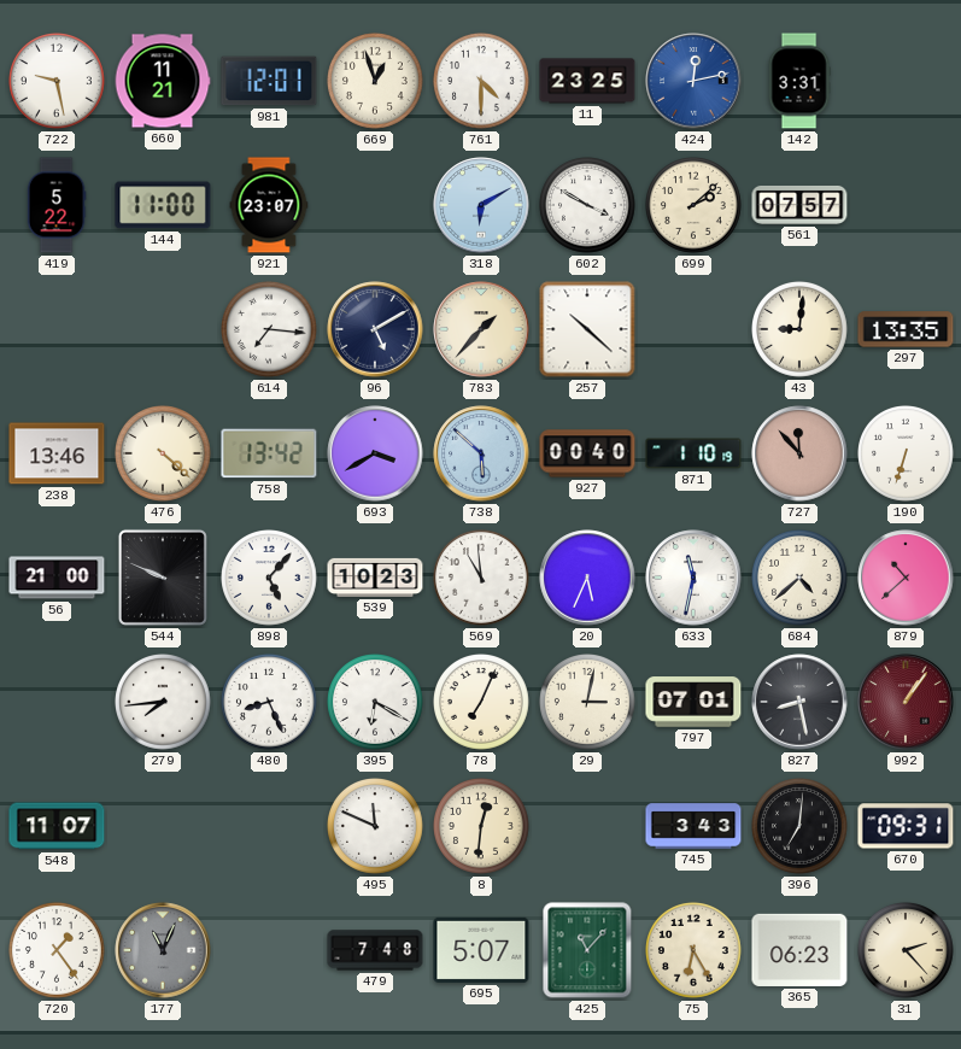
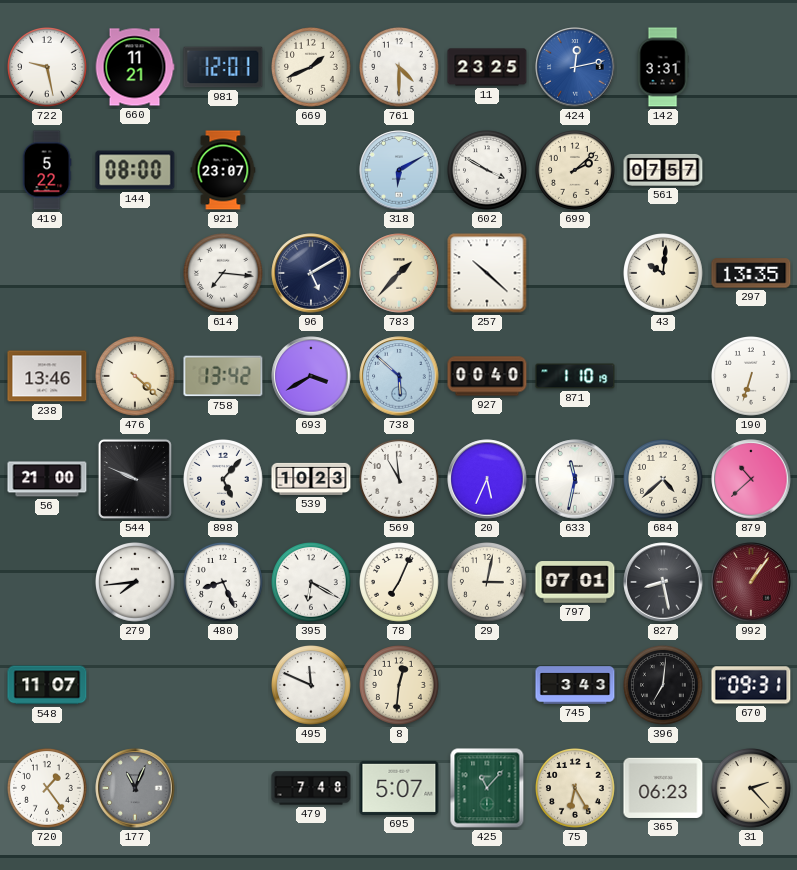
669: 12:57 -> 1:41
144: 11:00 -> 08:00
43: 9:01 -> 10:01
727: 11:53 -> none
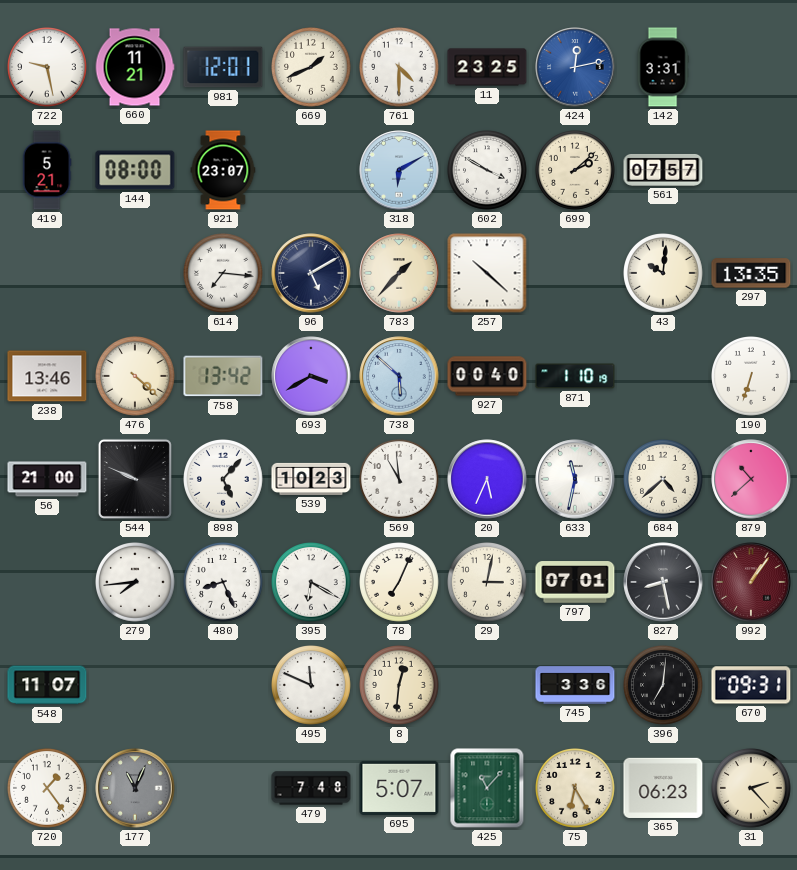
419: 5:22 -> 5:21
745: 3:43 -> 3:36
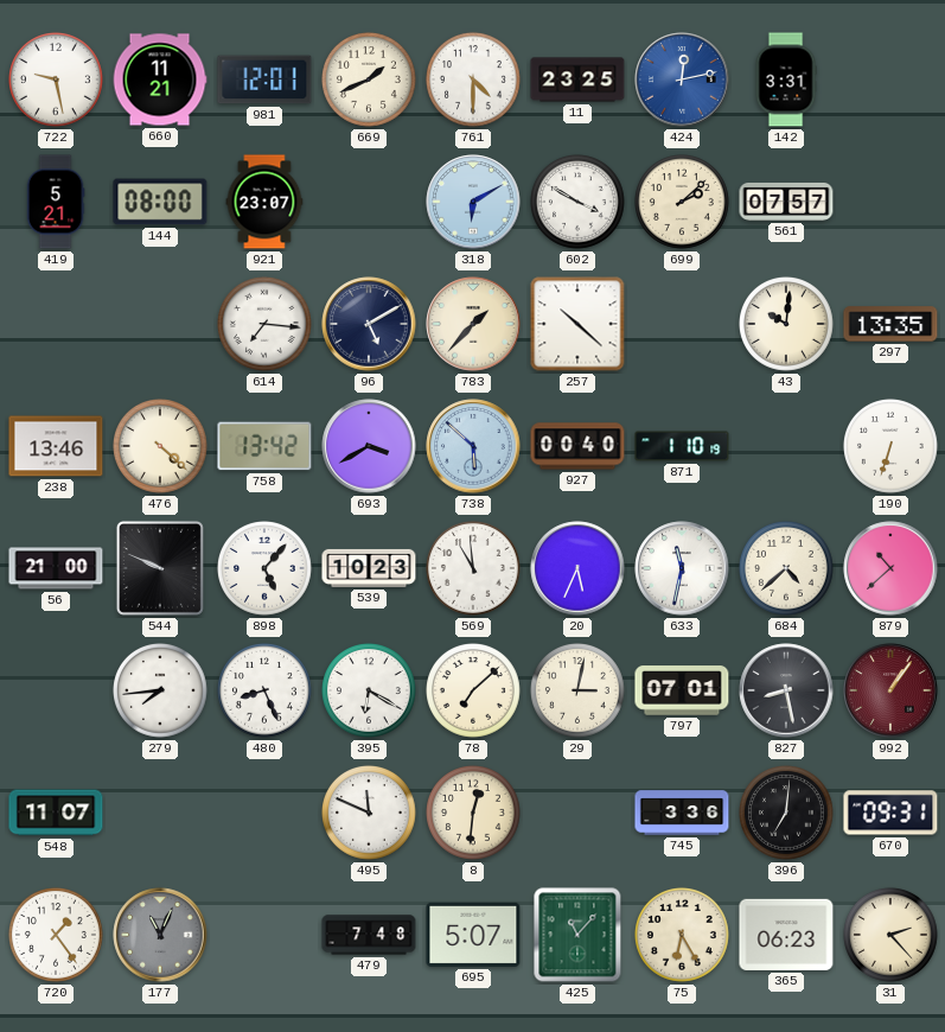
78: 7:04 -> 7:08
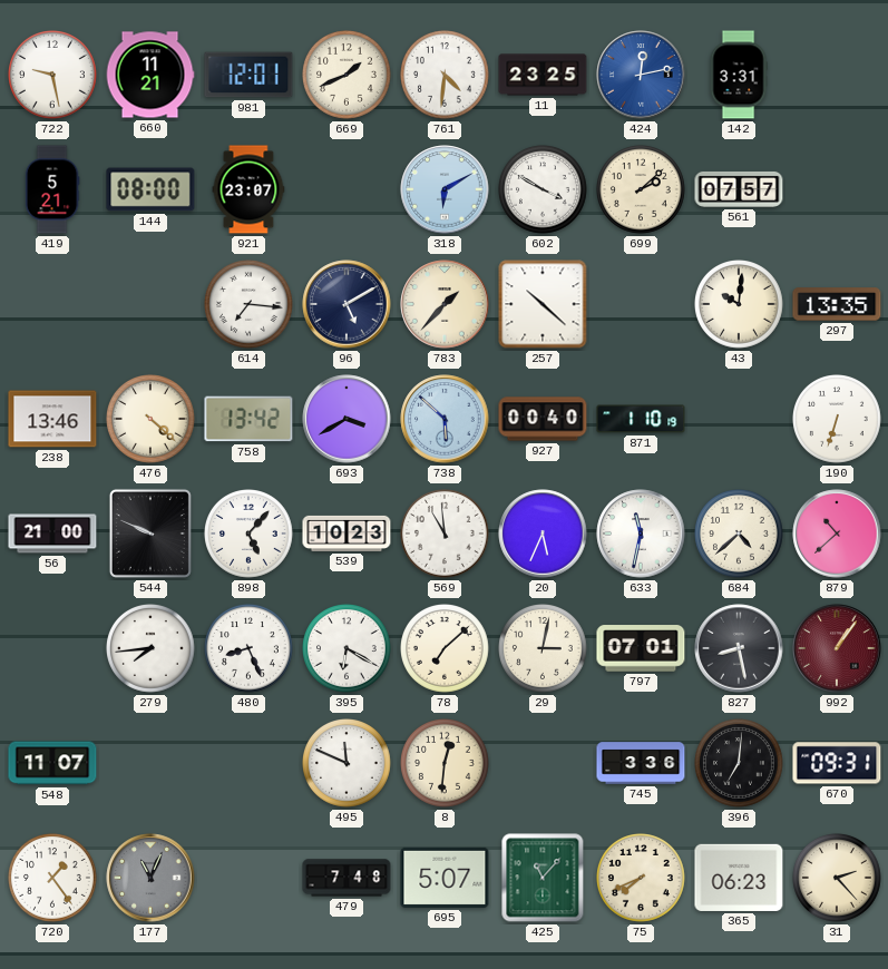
761: 4:30 -> 4:31
75: 6:25 -> 7:41
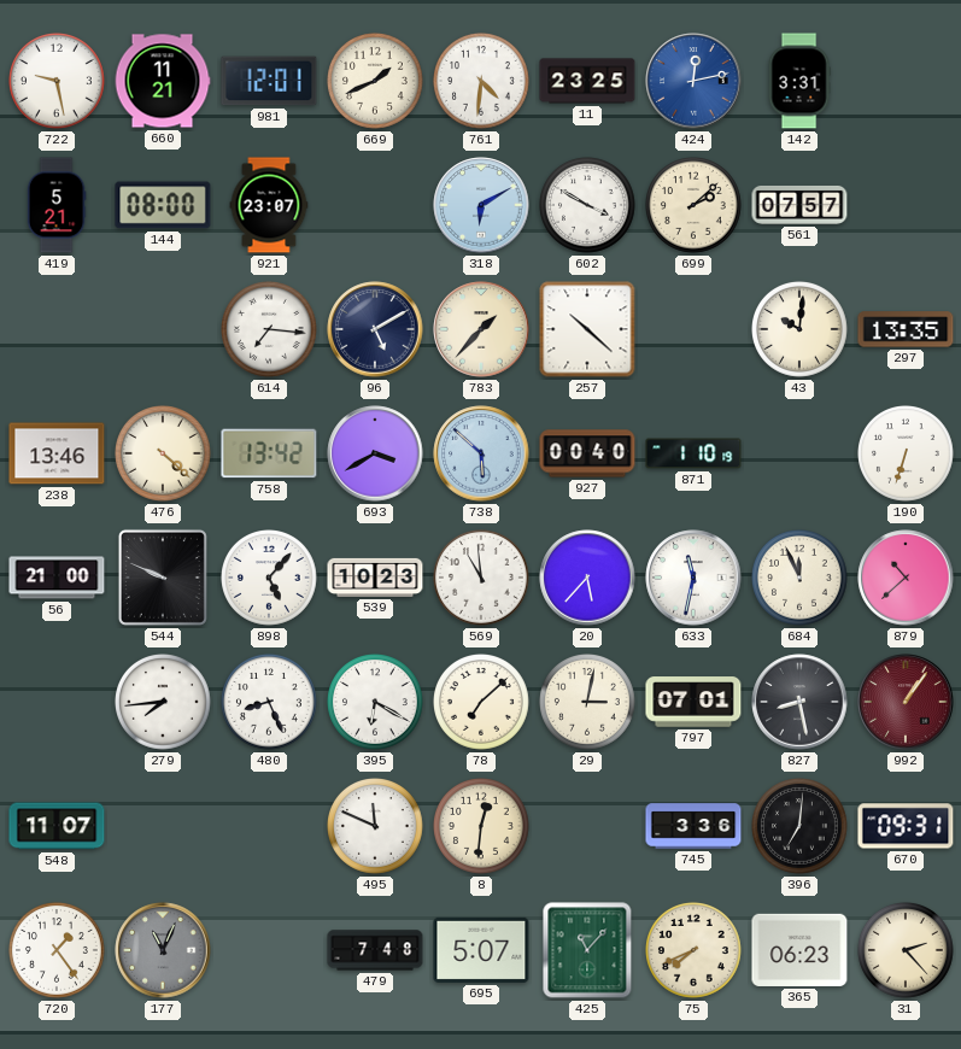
20: 5:34 -> 5:37
684: 4:38 -> 11:56
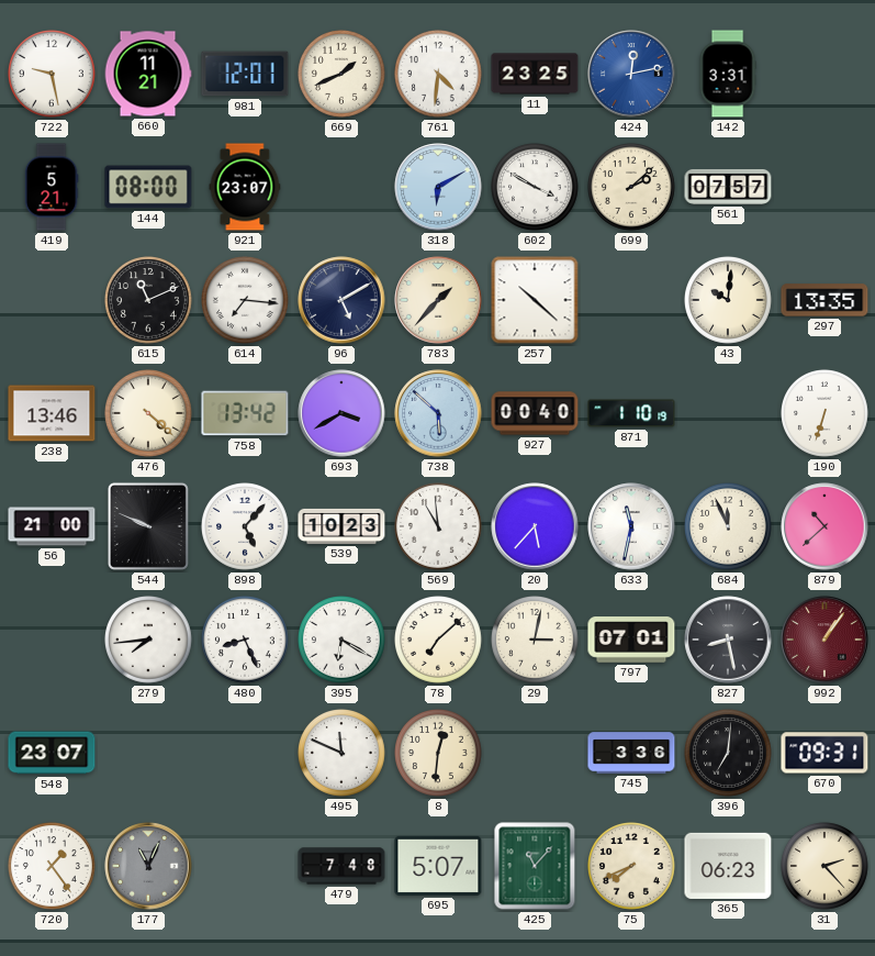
615: none -> 11:11
548: 11:07 -> 23:07
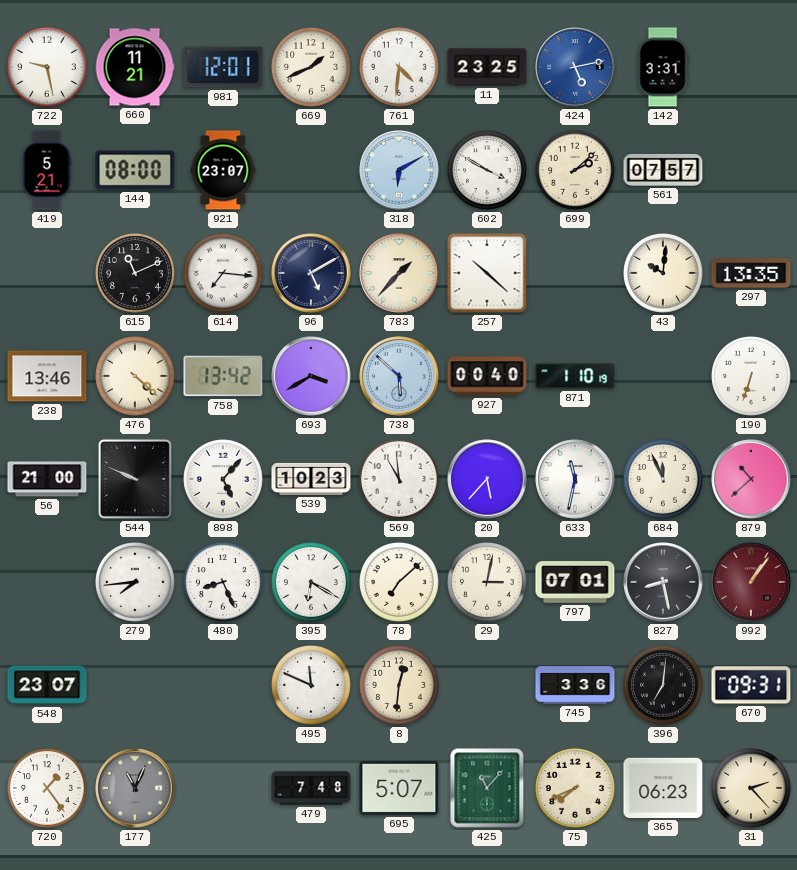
424: 12:13 -> 5:13
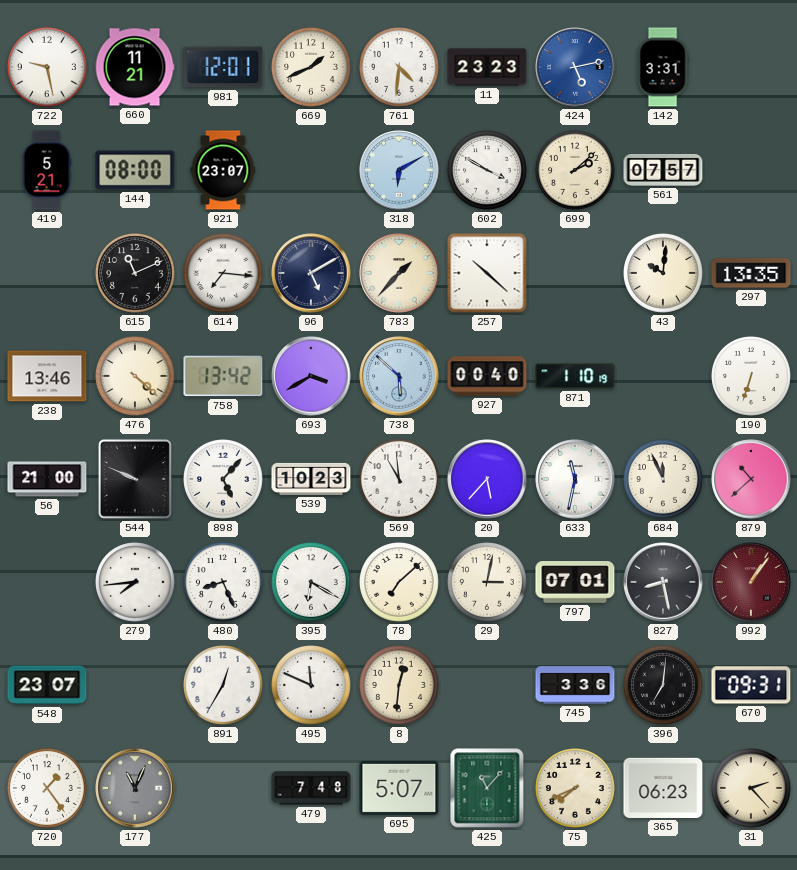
11: 23:25 -> 23:23
891: none -> 12:35
